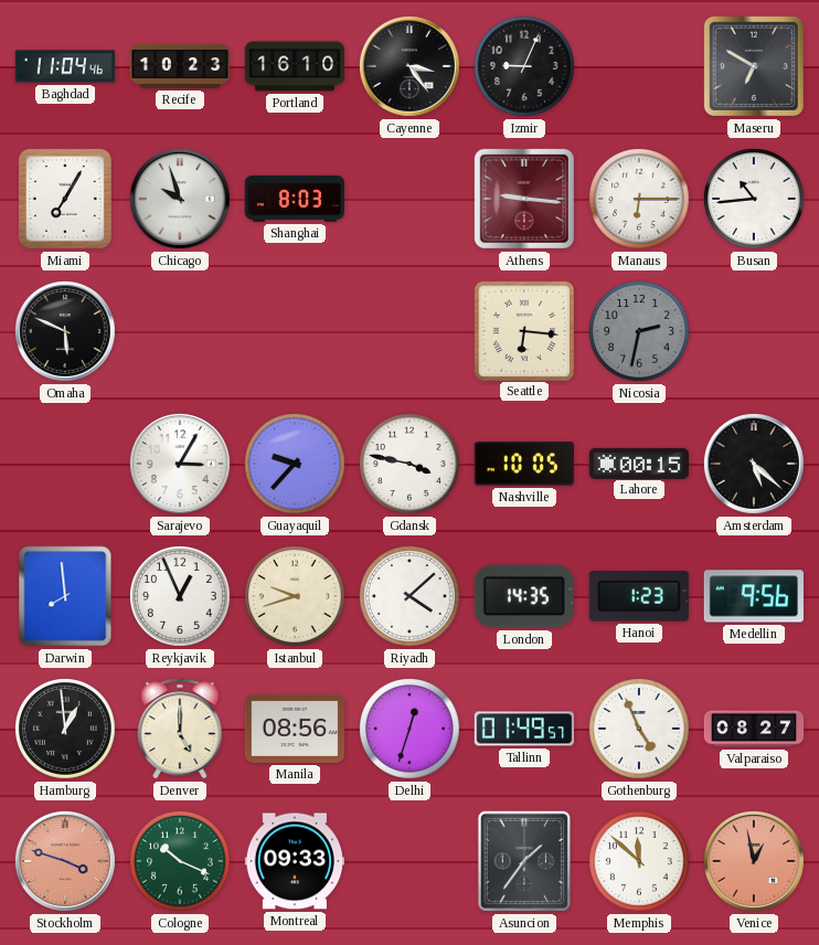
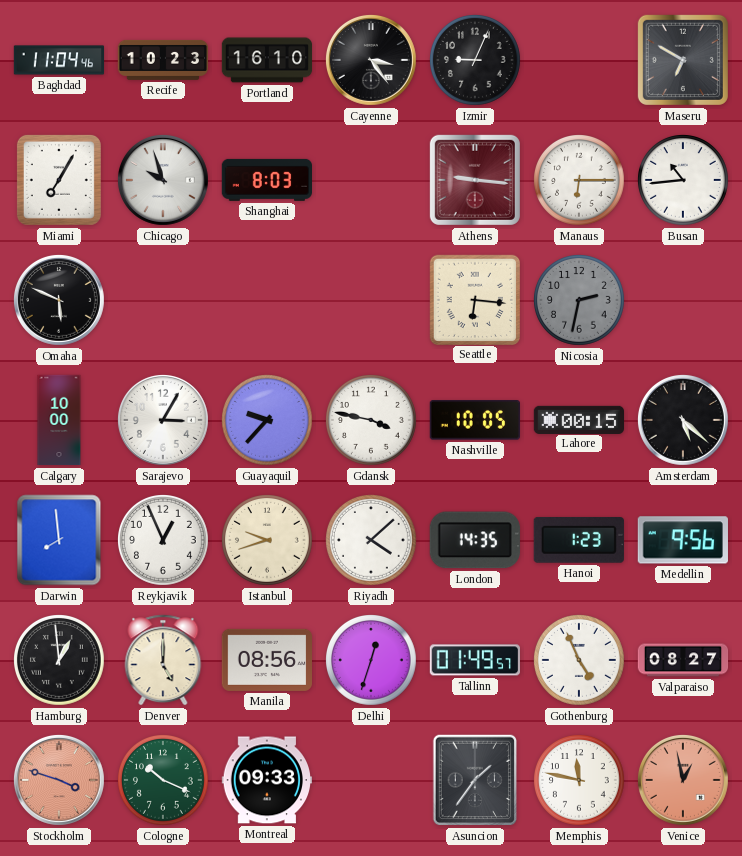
Calgary: none -> 10:00
Memphis: 11:52 -> 11:47
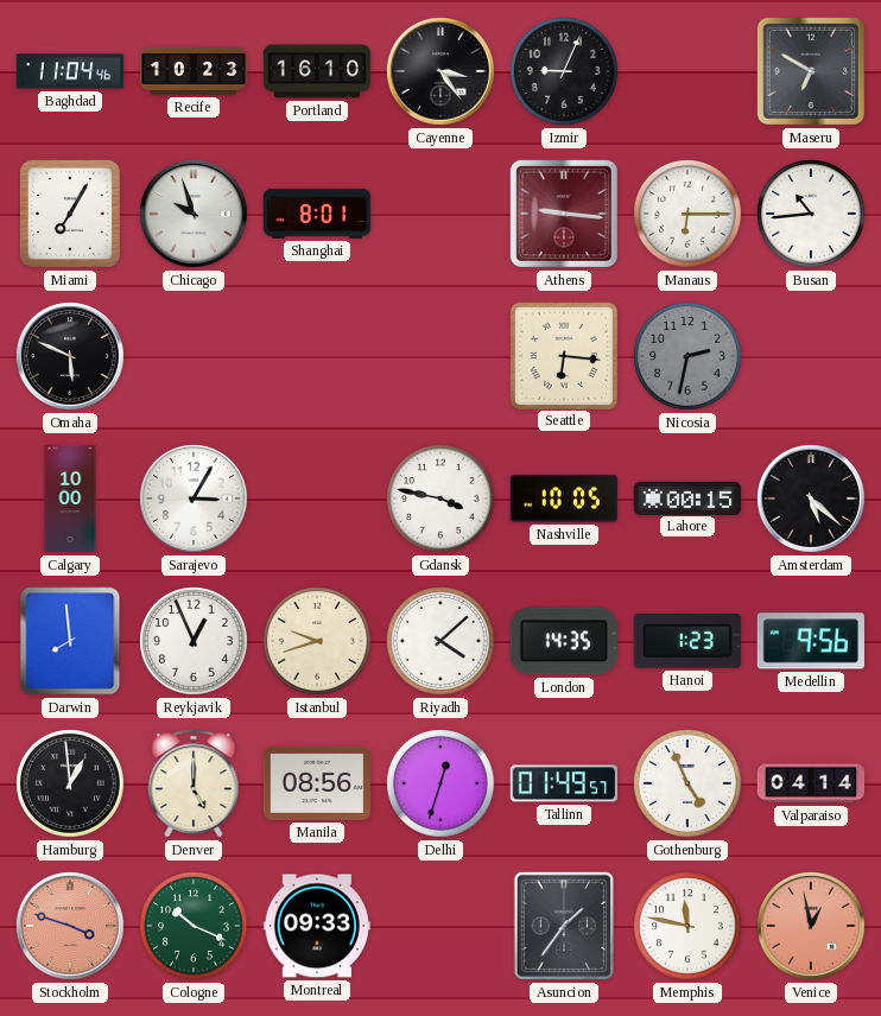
Shanghai: 8:03 -> 8:01
Guayaquil: 9:37 -> none
Valparaiso: 08:27 -> 04:14
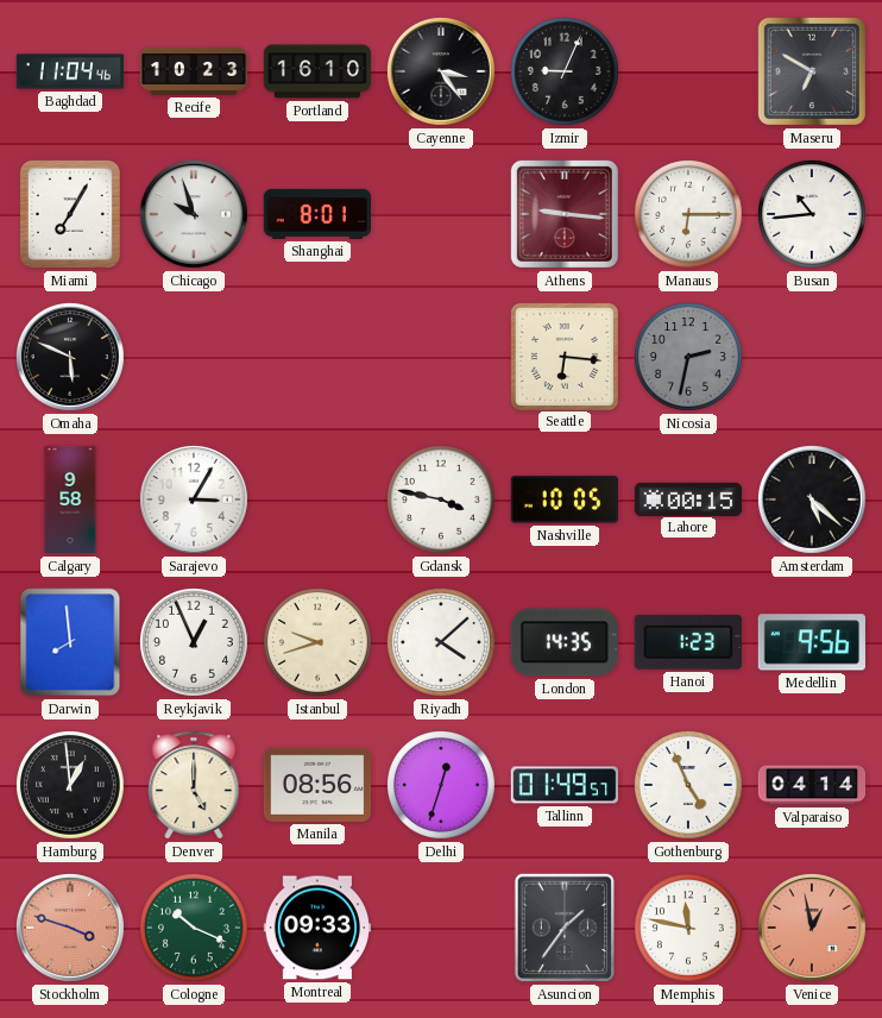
Calgary: 10:00 -> 9:58
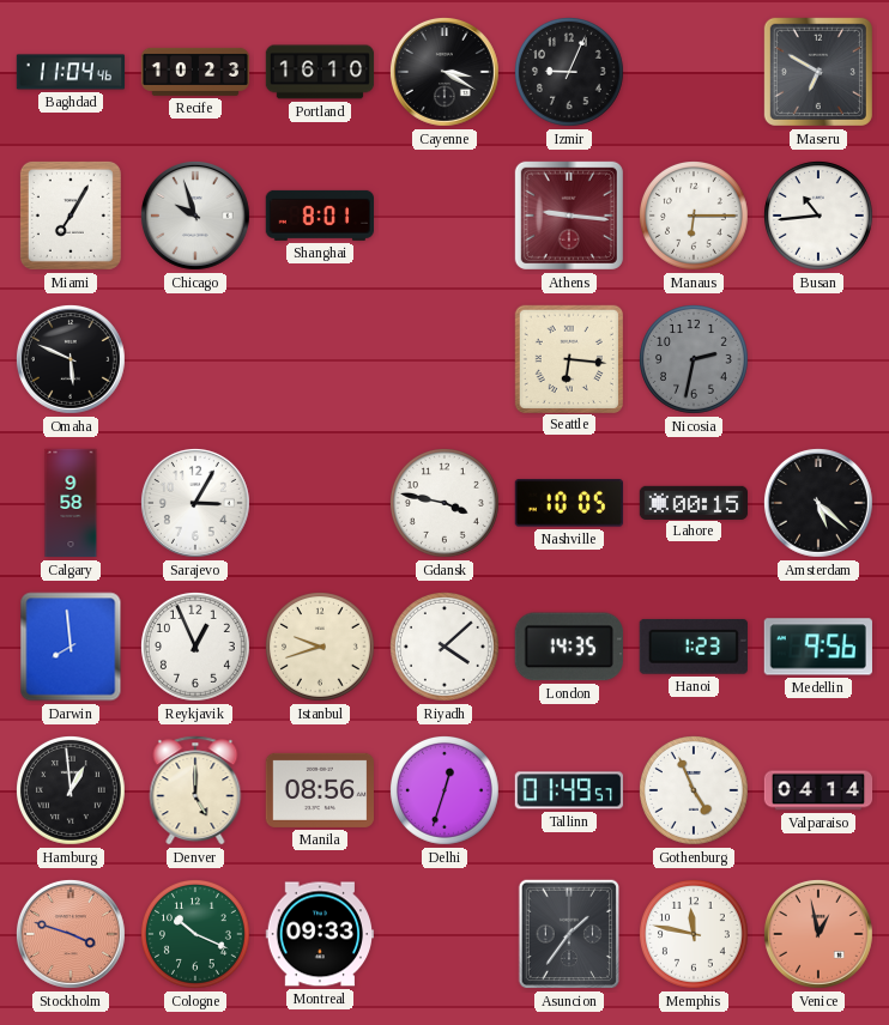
Cayenne: 3:24 -> 3:20
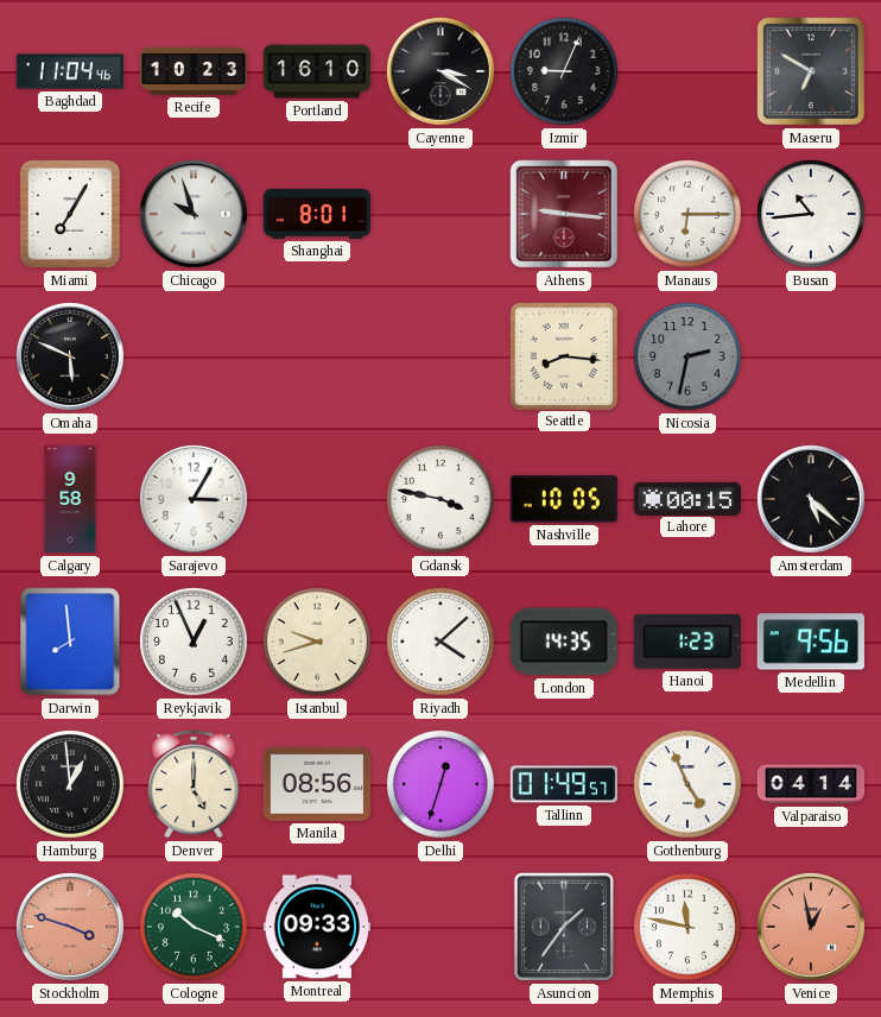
Seattle: 6:16 -> 8:16
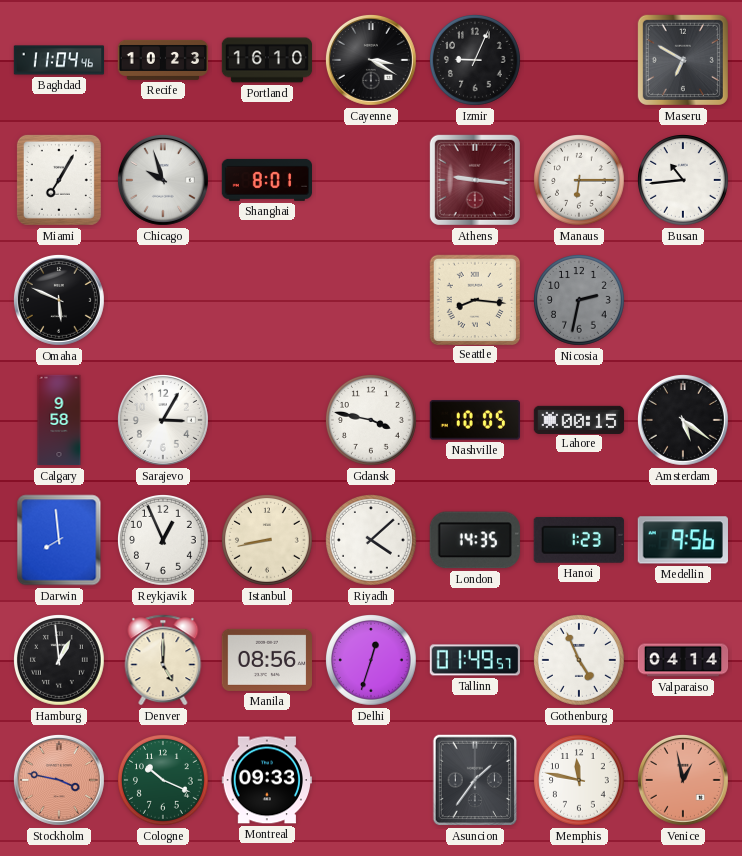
Amsterdam: 5:22 -> 5:21
Istanbul: 9:42 -> 8:43
Stockholm: 3:48 -> 3:47
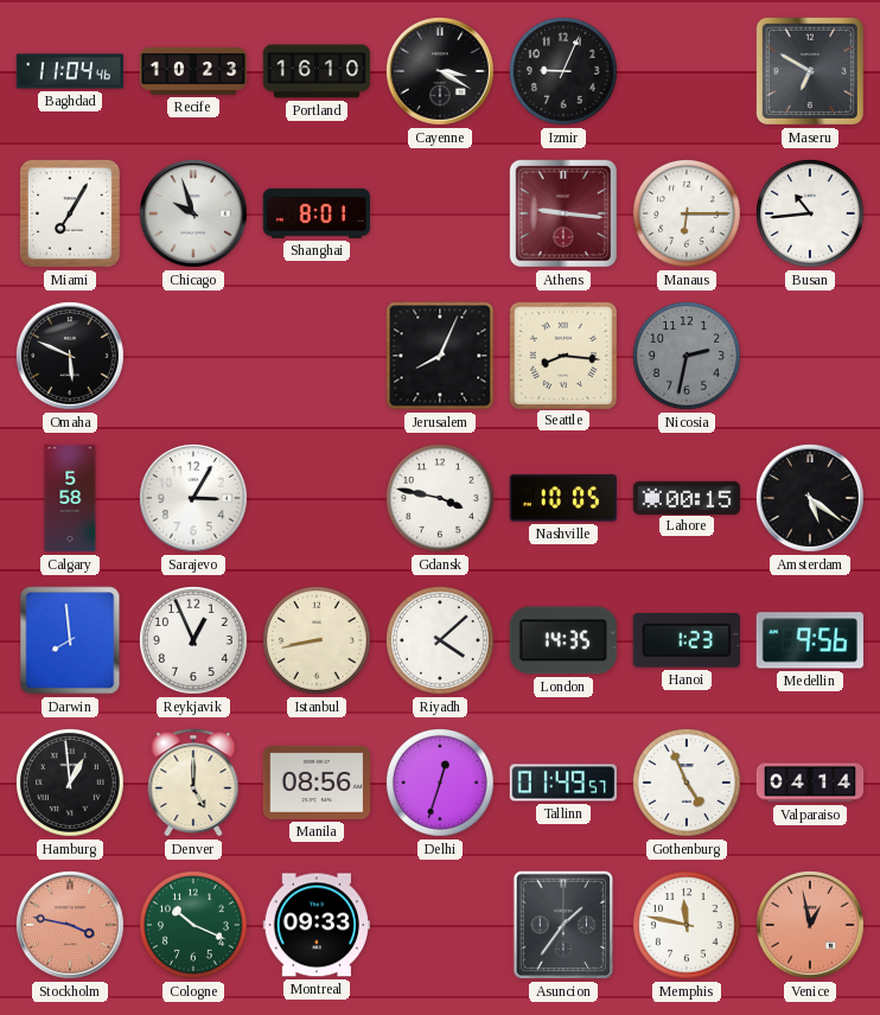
Jerusalem: none -> 8:04
Calgary: 9:58 -> 5:58
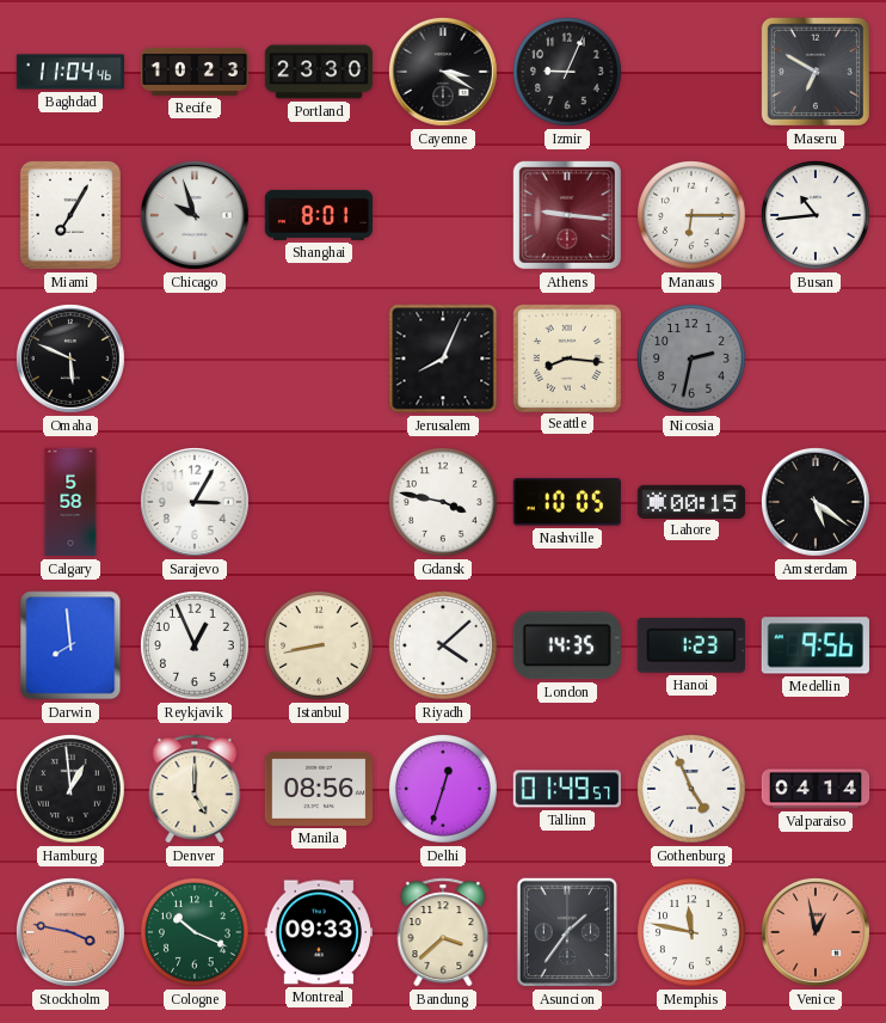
Portland: 16:10 -> 23:30
Bandung: none -> 3:38
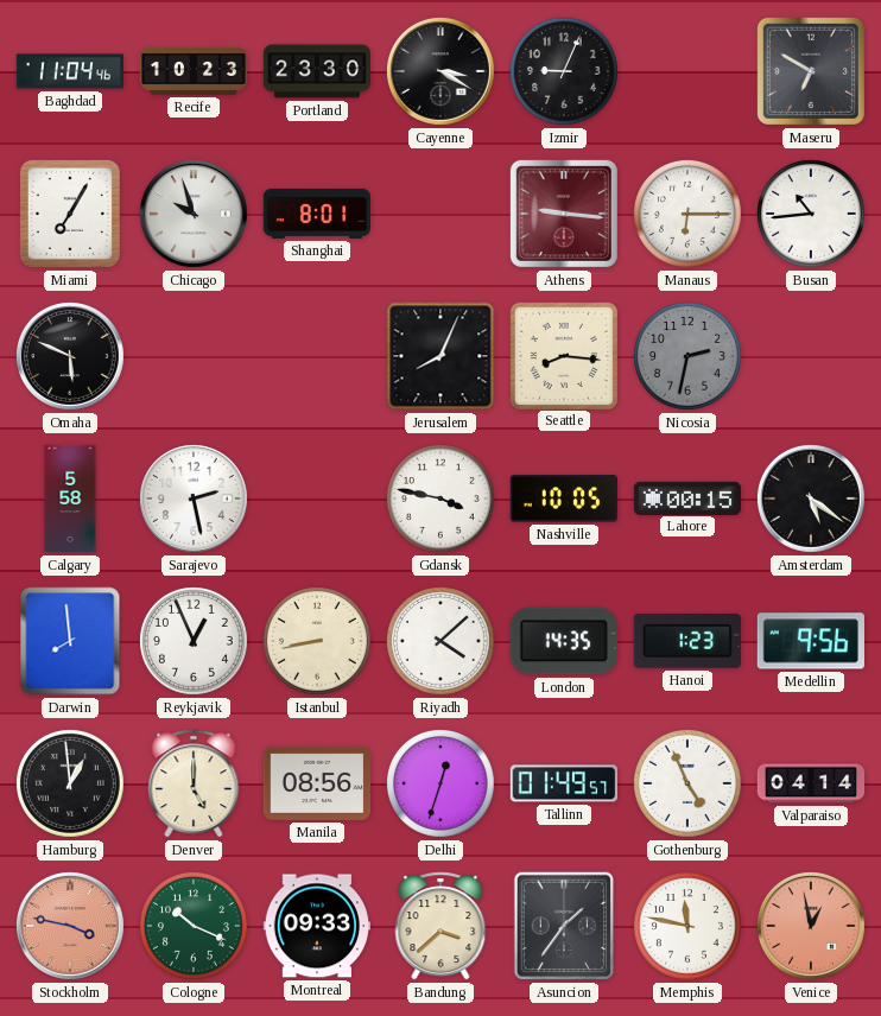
Sarajevo: 3:05 -> 2:28
